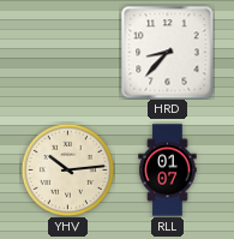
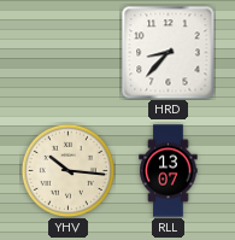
YHV: 10:14 -> 10:16
RLL: 01:07 -> 13:07
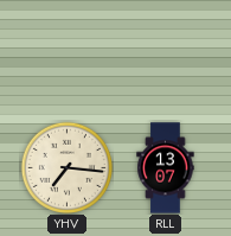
HRD: 8:37 -> none
YHV: 10:16 -> 7:16
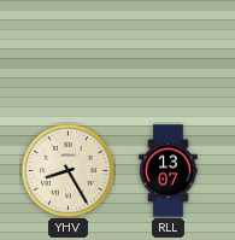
YHV: 7:16 -> 8:25
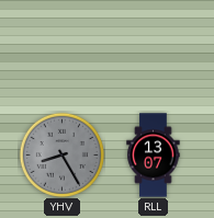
YHV dial: cream -> grey
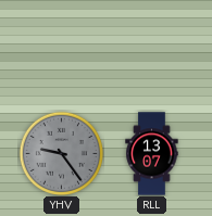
YHV: 8:25 -> 9:24
